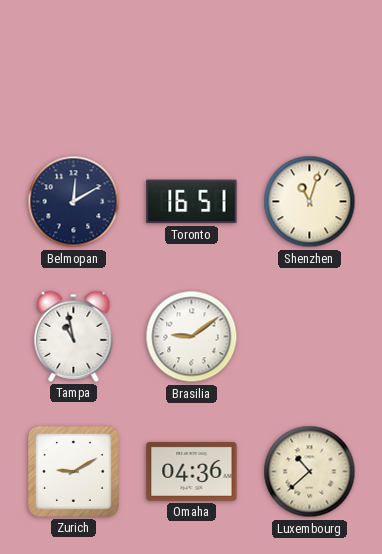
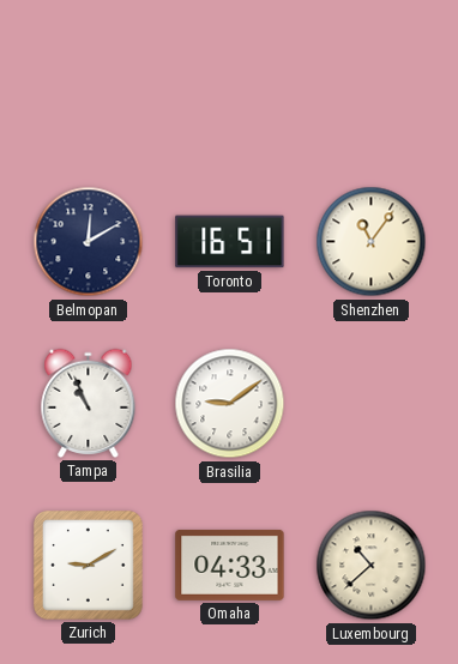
Shenzhen: 11:03 -> 11:06
Tampa: 10:58 -> 10:56
Omaha: 04:36 -> 04:33
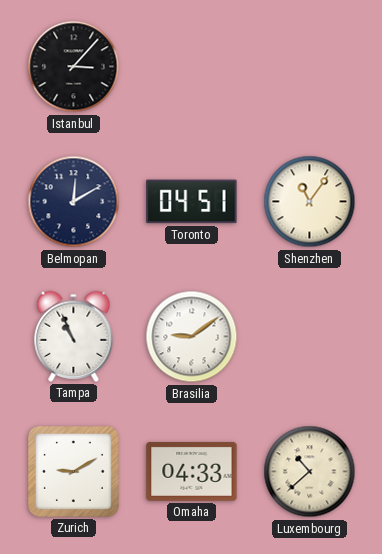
Istanbul: none -> 3:07
Toronto: 16:51 -> 04:51
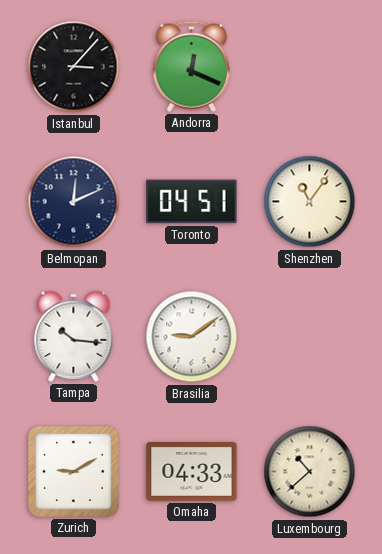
Andorra: none -> 12:19
Belmopan: 12:10 -> 12:11
Tampa: 10:56 -> 10:16
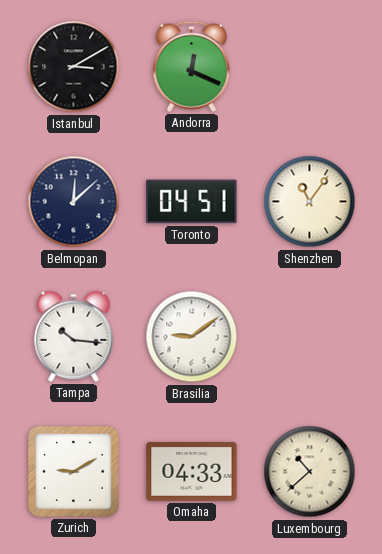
Istanbul: 3:07 -> 3:10
Belmopan: 12:11 -> 12:08
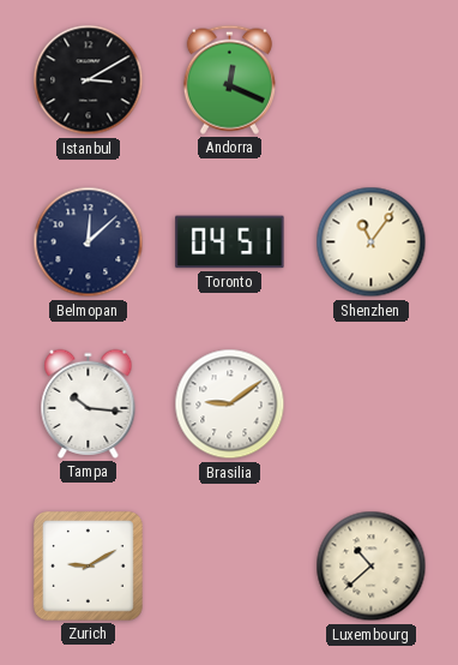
Omaha: 04:33 -> none
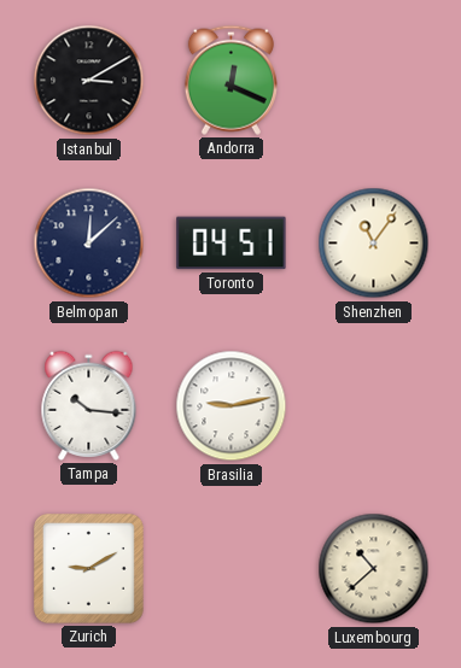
Brasilia: 9:09 -> 9:13
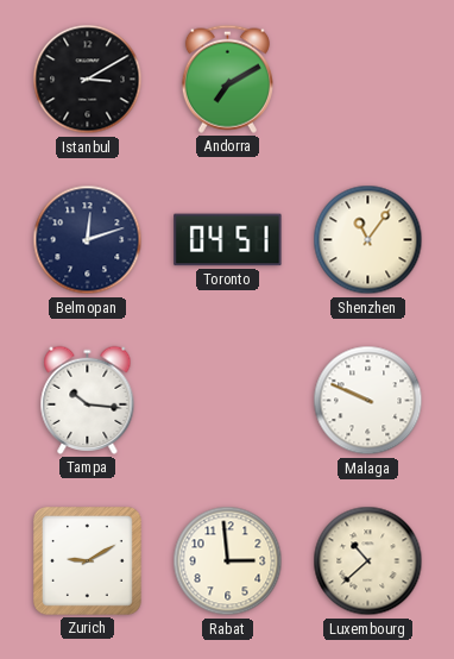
Andorra: 12:19 -> 7:10
Belmopan: 12:08 -> 12:12
Brasilia: 9:13 -> none
Malaga: none -> 9:49
Rabat: none -> 2:59
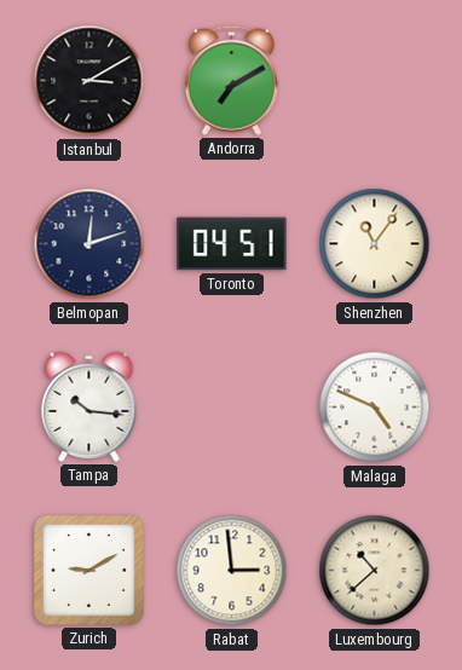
Malaga: 9:49 -> 4:49
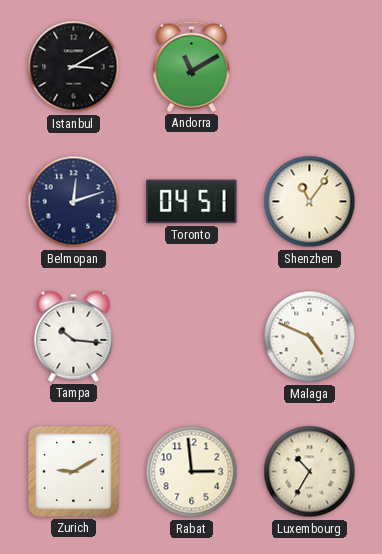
Andorra: 7:10 -> 11:10
Luxembourg: 10:38 -> 10:35
